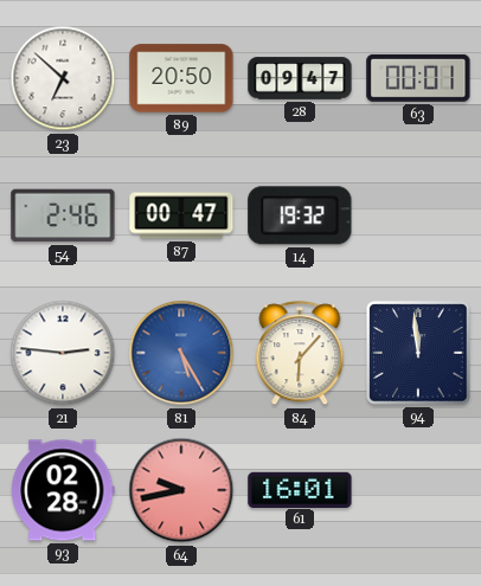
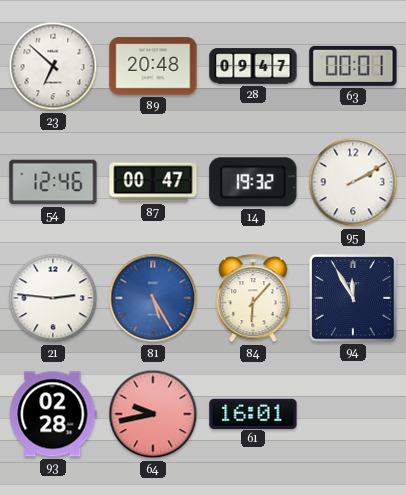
89: 20:50 -> 20:48
54: 2:46 -> 12:46
95: none -> 2:10
94: 11:59 -> 11:55
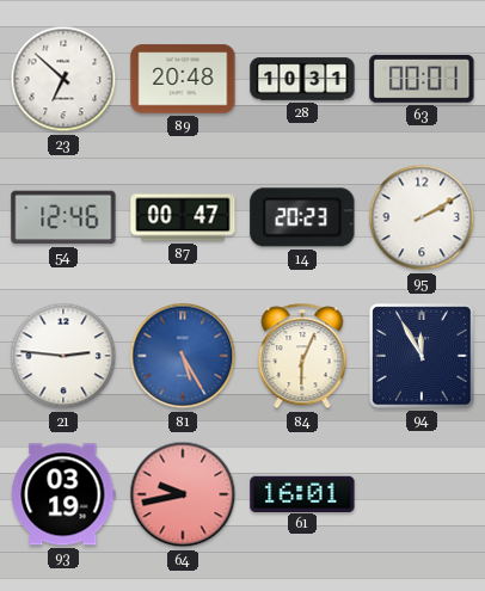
28: 09:47 -> 10:31
14: 19:32 -> 20:23
84: 6:07 -> 6:04
93: 02:28 -> 03:19
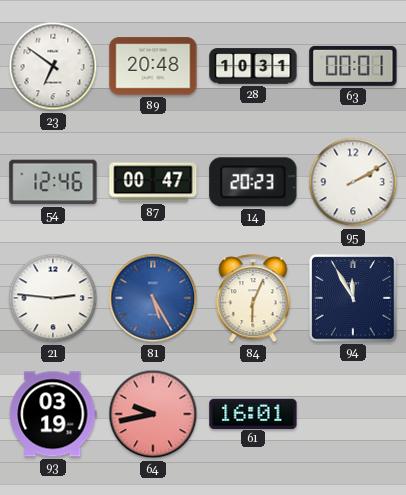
23: 6:52 -> 6:51
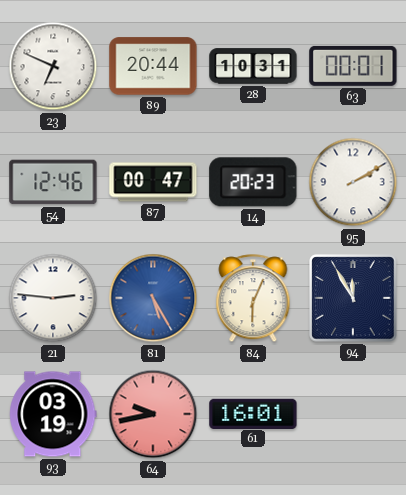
23: 6:51 -> 6:49
89: 20:48 -> 20:44
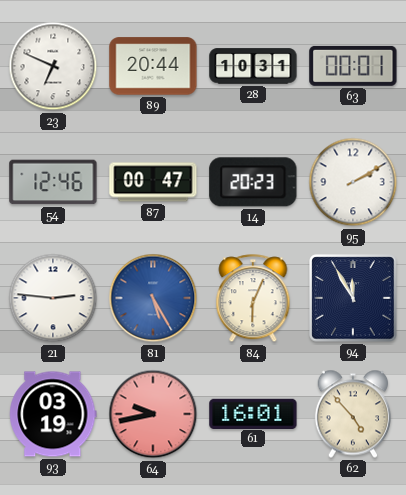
62: none -> 4:53
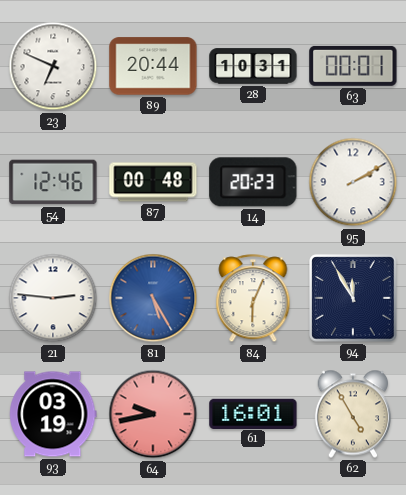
87: 00:47 -> 00:48
62: 4:53 -> 4:55
